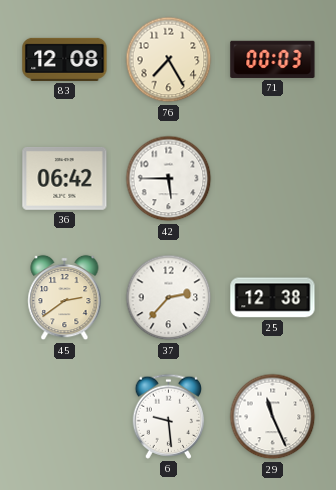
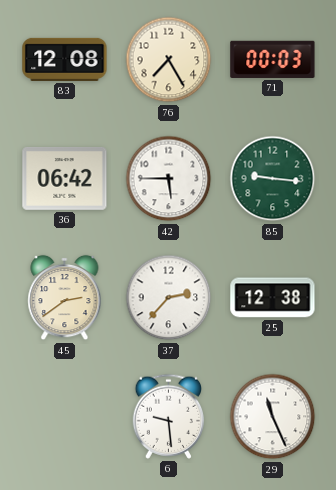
85: none -> 9:16
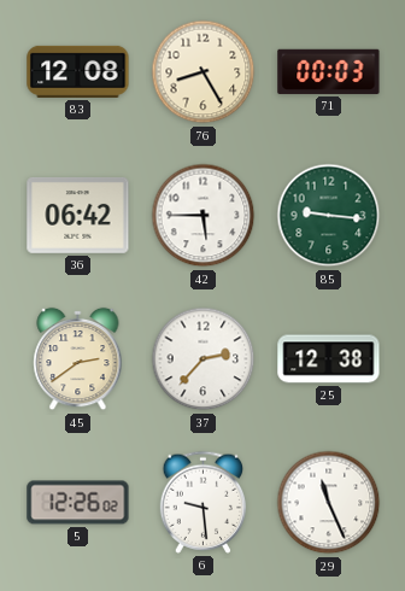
76: 7:25 -> 8:25
5: none -> 12:26
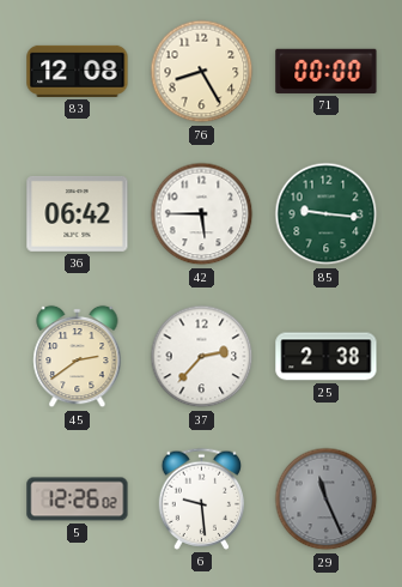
71: 00:03 -> 00:00
25: 12:38 -> 2:38
29 dial: white -> grey
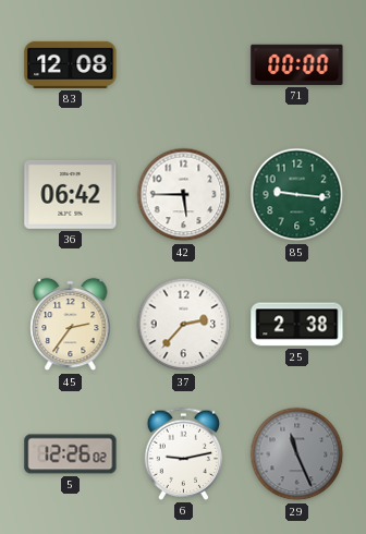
76: 8:25 -> none
45: 2:39 -> 2:36
6: 9:29 -> 9:13
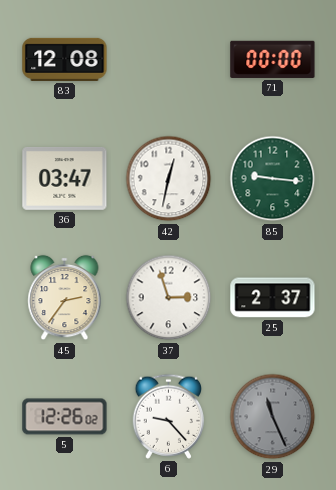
36: 06:42 -> 03:47
42: 5:45 -> 12:32
37: 2:37 -> 2:57
25: 2:38 -> 2:37
6: 9:13 -> 9:23
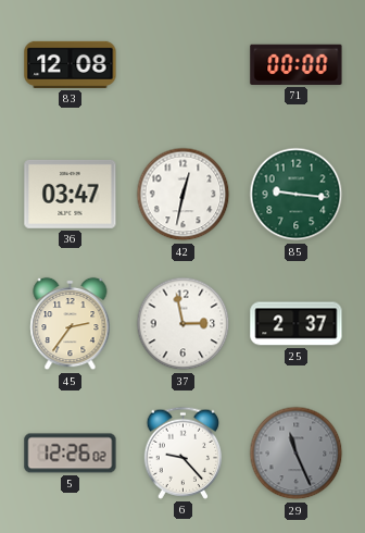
37: 2:57 -> 2:58
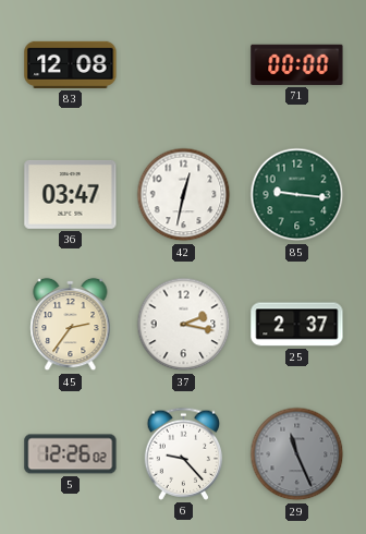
37: 2:58 -> 2:17
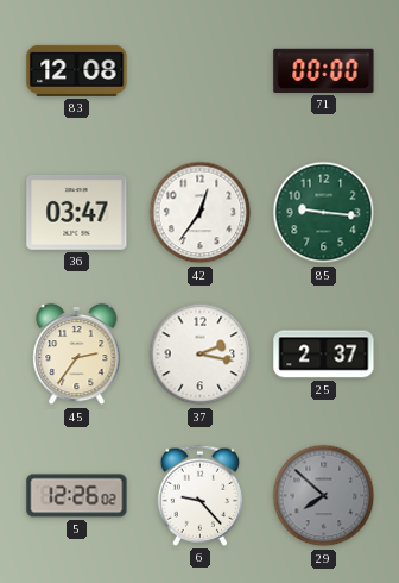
42: 12:32 -> 12:36
29: 11:26 -> 7:52
